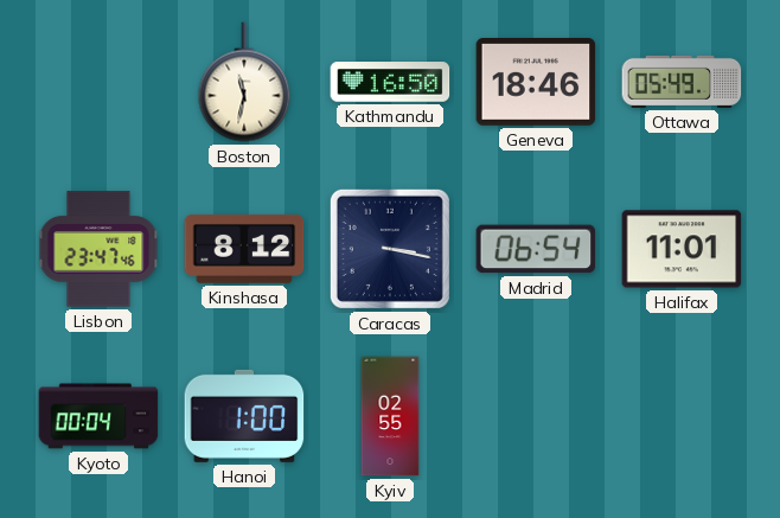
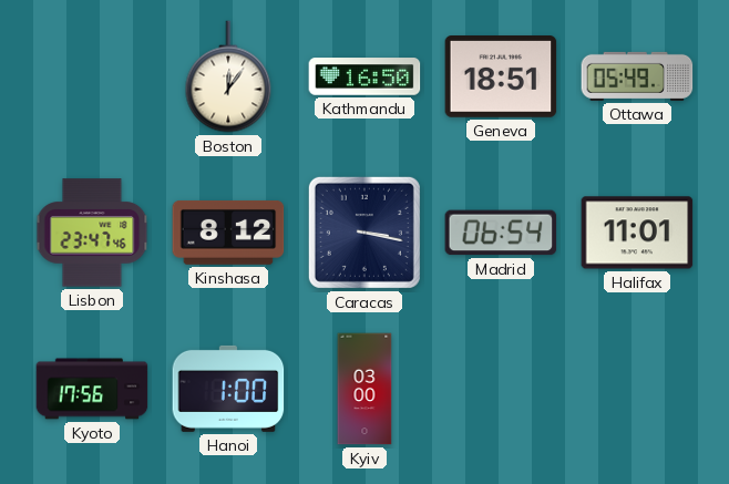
Boston: 11:32 -> 12:06
Geneva: 18:46 -> 18:51
Kyoto: 00:04 -> 17:56
Kyiv: 02:55 -> 03:00
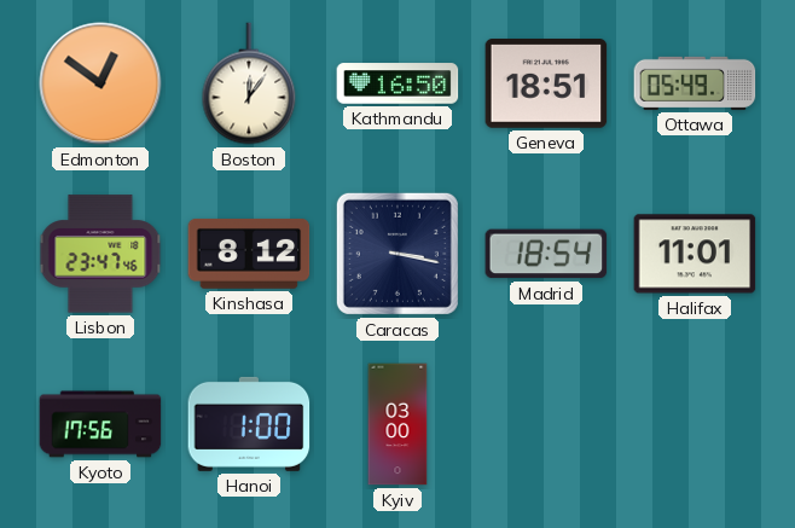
Edmonton: none -> 12:51
Madrid: 06:54 -> 18:54
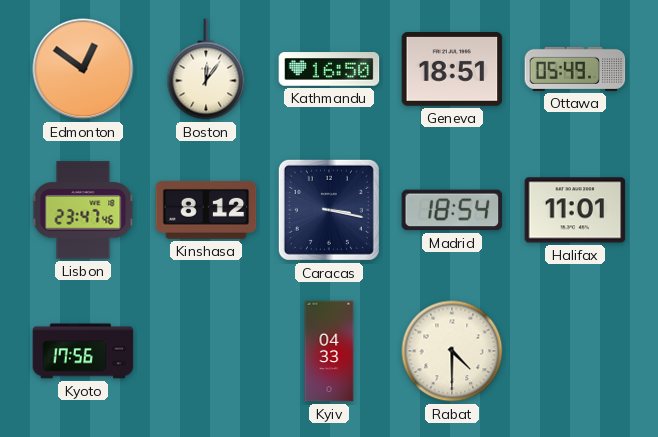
Hanoi: 1:00 -> none
Kyiv: 03:00 -> 04:33
Rabat: none -> 4:30
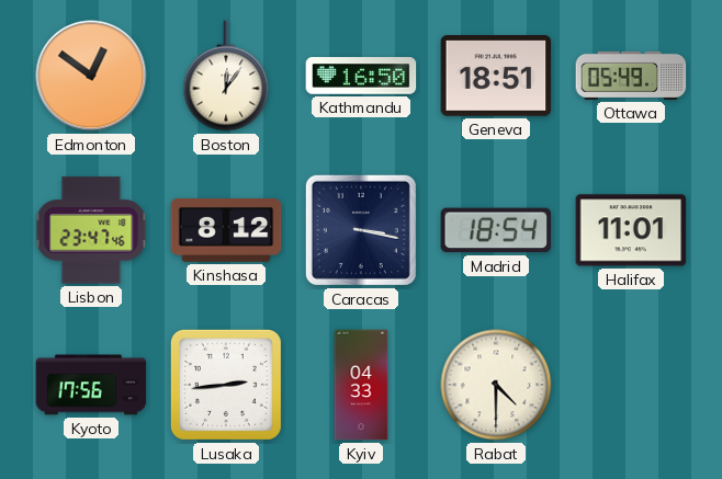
Lusaka: none -> 2:44
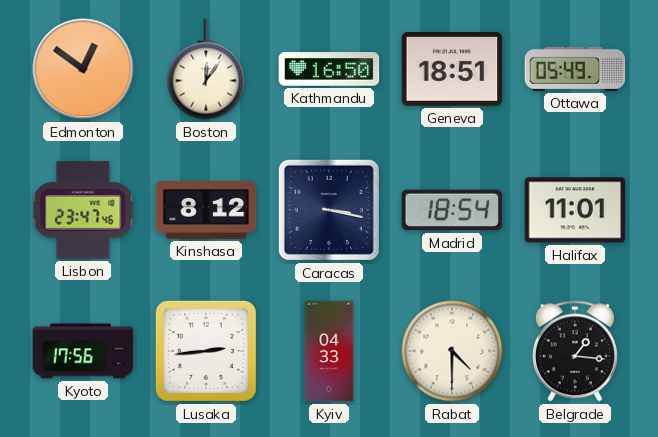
Belgrade: none -> 1:16
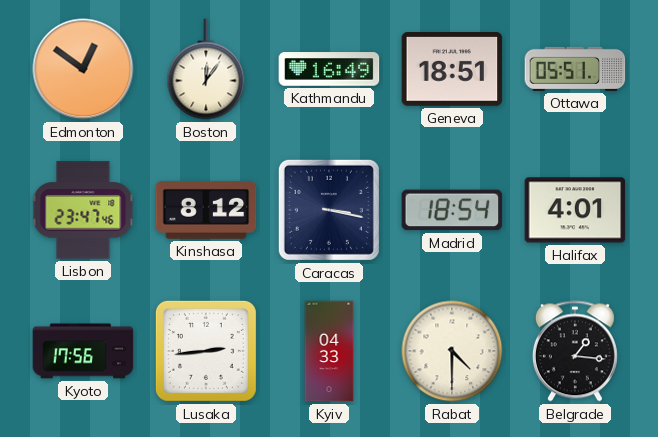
Kathmandu: 16:50 -> 16:49
Ottawa: 05:49 -> 05:51
Halifax: 11:01 -> 4:01
